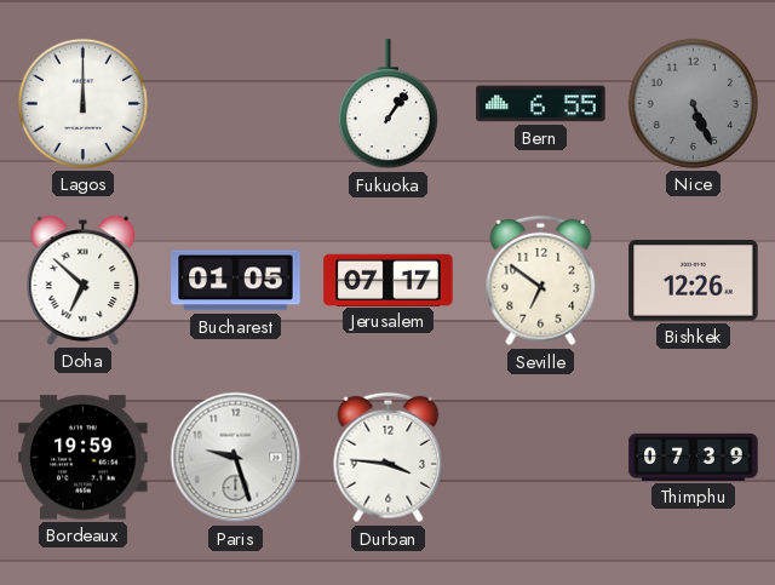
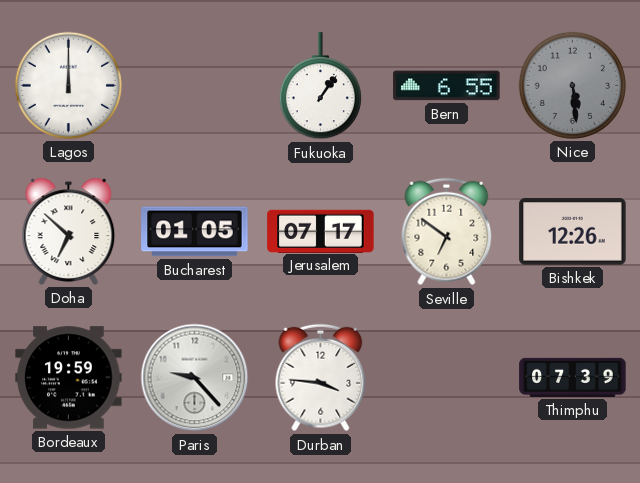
Nice: 5:26 -> 5:29
Paris: 9:27 -> 9:23
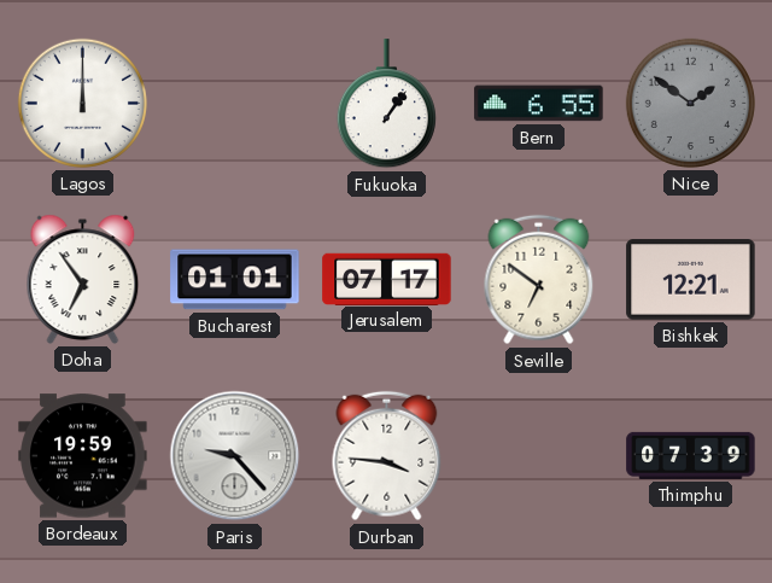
Nice: 5:29 -> 1:51
Doha: 6:52 -> 6:54
Bucharest: 01:05 -> 01:01
Bishkek: 12:26 -> 12:21
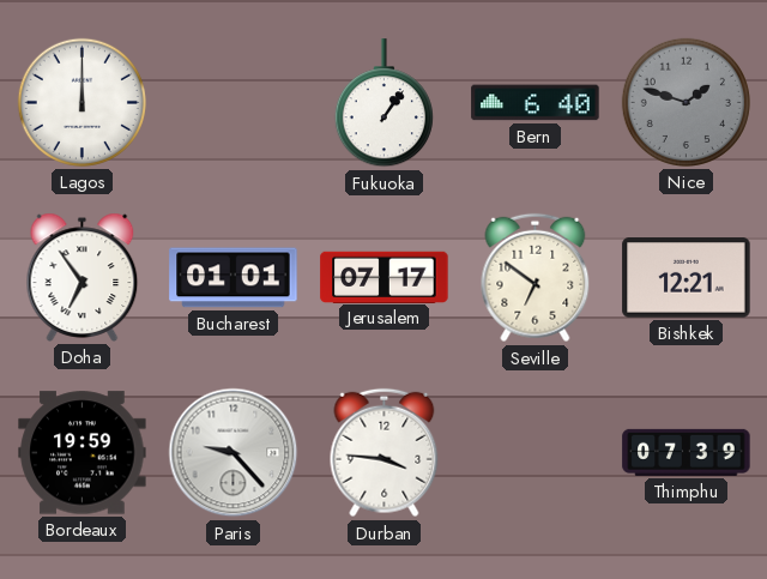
Bern: 6:55 -> 6:40
Nice: 1:51 -> 1:48
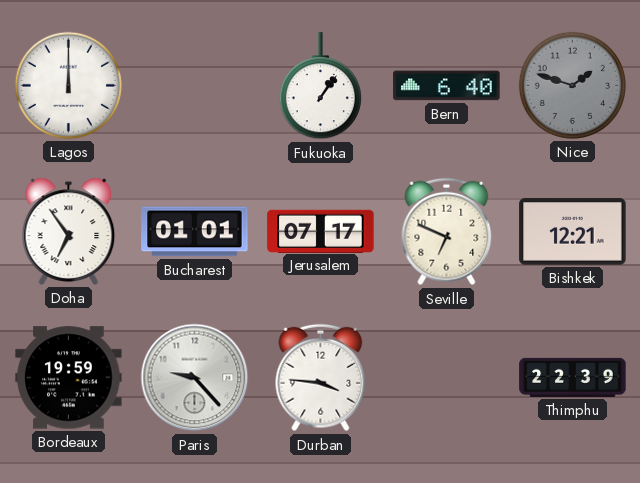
Seville: 6:51 -> 6:49
Thimphu: 07:39 -> 22:39
